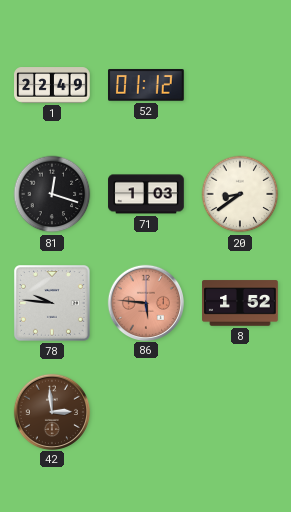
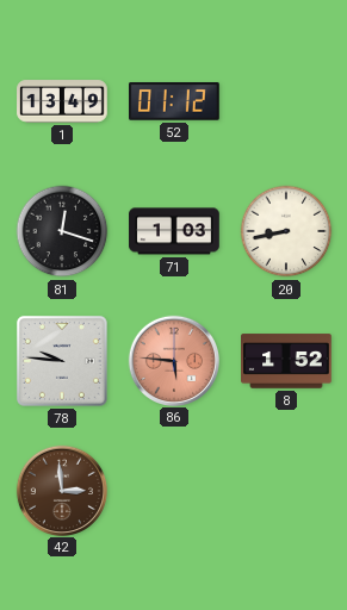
1: 22:49 -> 13:49
20: 8:39 -> 8:43
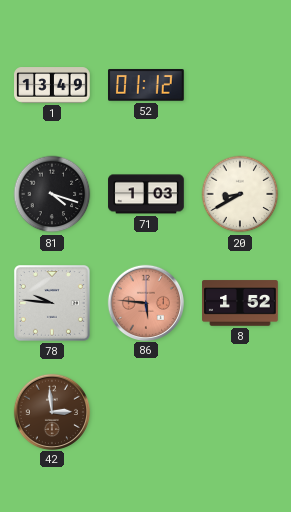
81: 12:18 -> 4:18
20: 8:43 -> 8:40
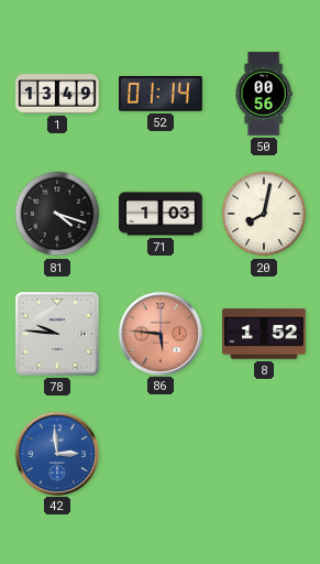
52: 01:12 -> 01:14
50: none -> 00:56
20: 8:40 -> 8:02
42 dial: brown -> blue
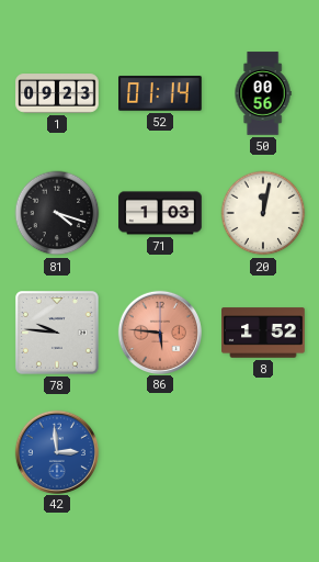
1: 13:49 -> 09:23
20: 8:02 -> 12:02
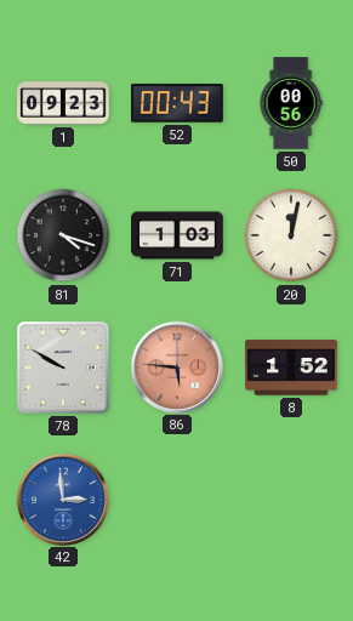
52: 01:14 -> 00:43
78: 9:46 -> 9:50
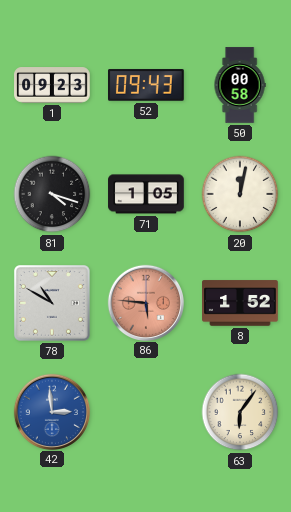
52: 00:43 -> 09:43
50: 00:56 -> 00:58
71: 1:03 -> 1:05
78: 9:50 -> 10:50
63: none -> 6:06
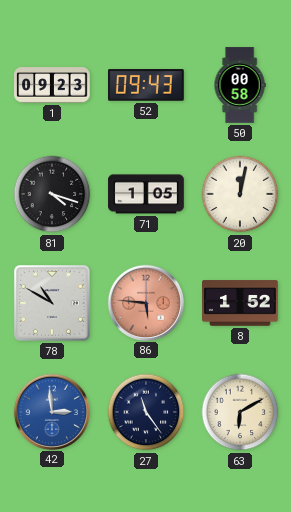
27: none -> 11:24
63: 6:06 -> 6:10
